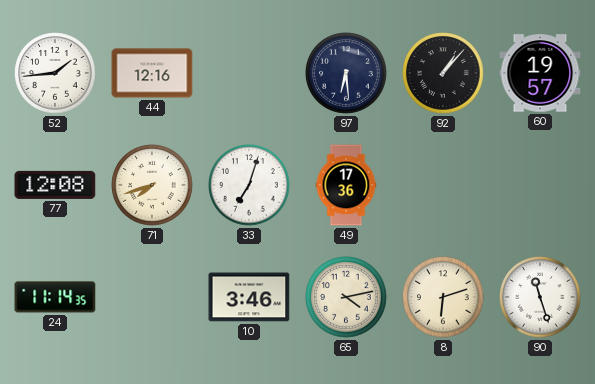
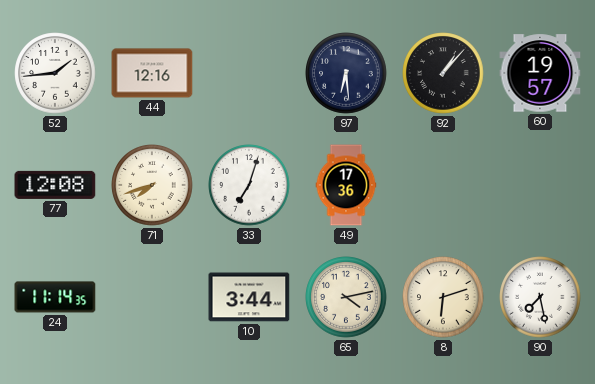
10: 3:46 -> 3:44
90: 11:27 -> 7:28
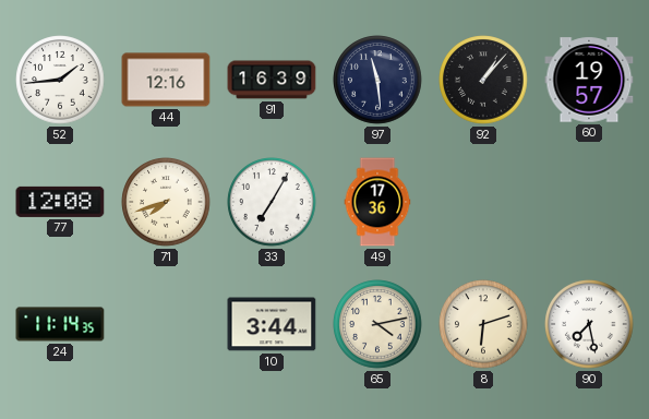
91: none -> 16:39
97: 6:29 -> 11:29
33: 7:03 -> 7:05
